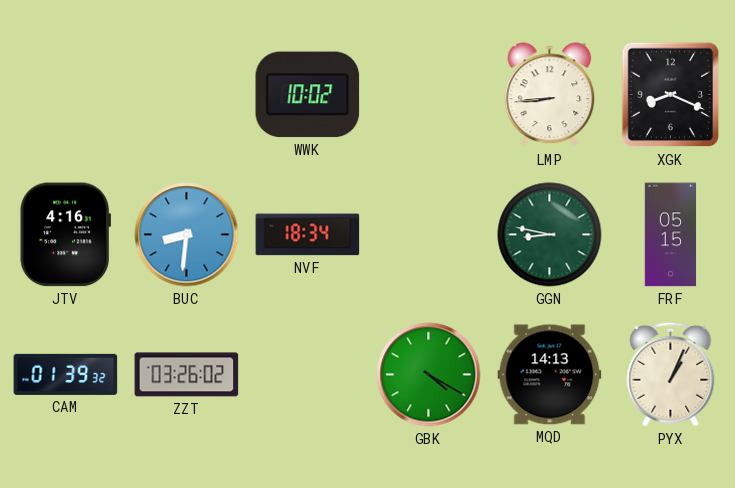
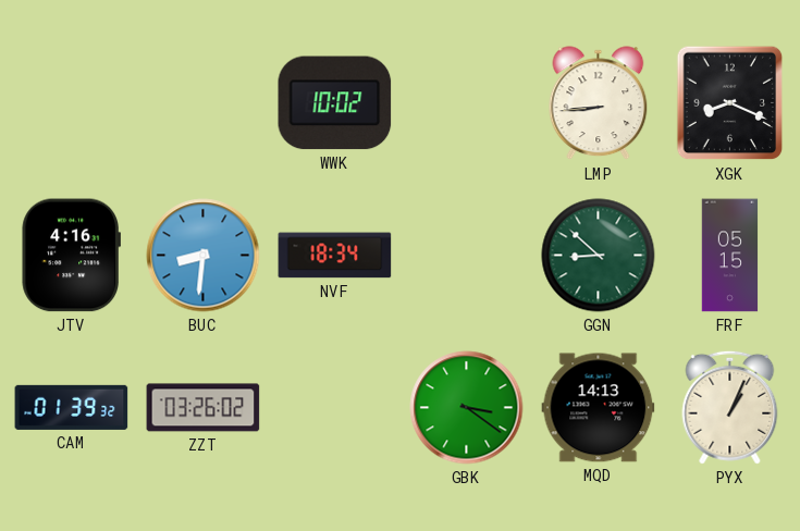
GGN: 8:47 -> 8:52
GBK: 4:20 -> 3:21
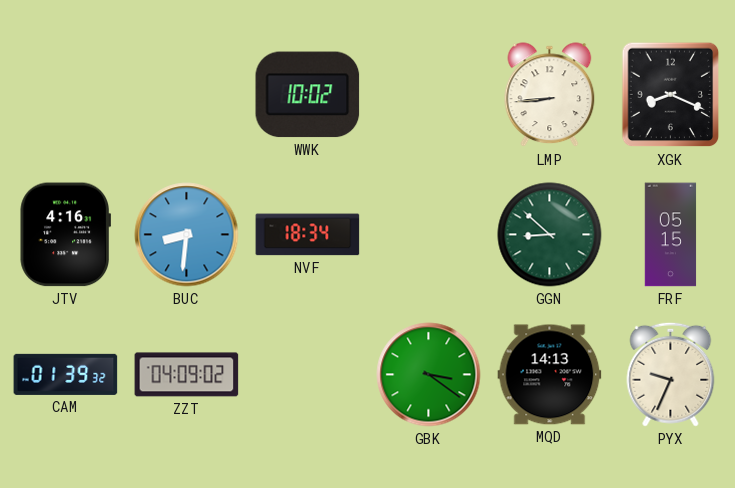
ZZT: 03:26 -> 04:09
PYX: 1:04 -> 9:34
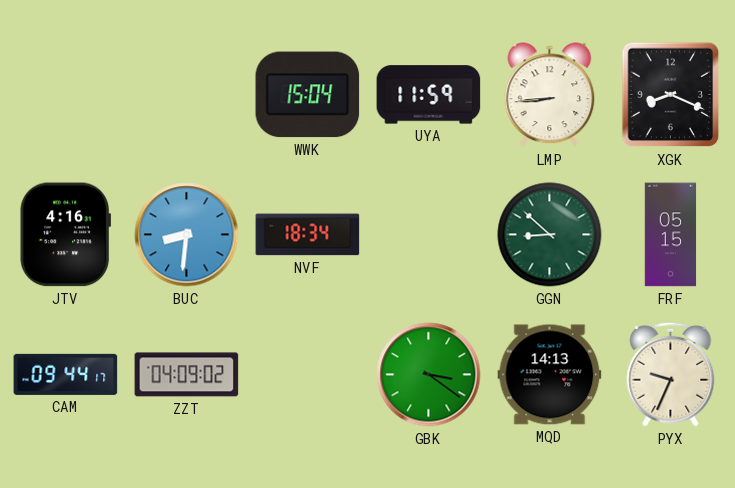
WWK: 10:02 -> 15:04
UYA: none -> 11:59
CAM: 01:39 -> 09:44
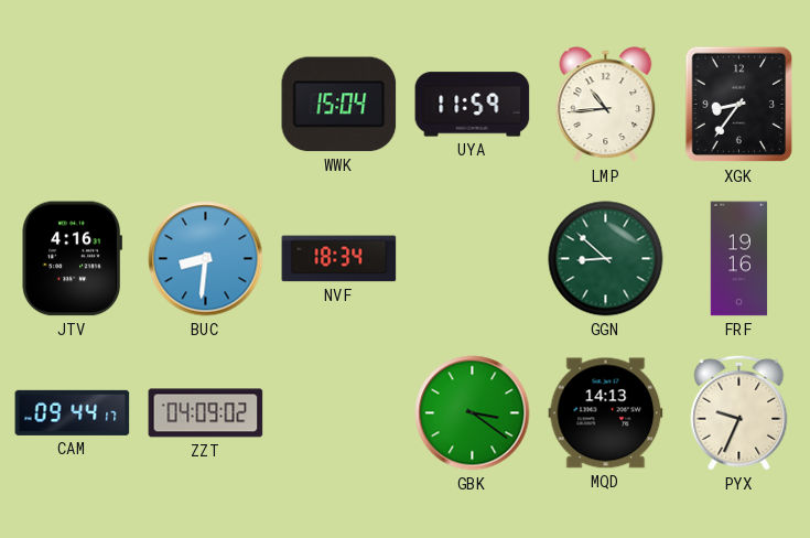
LMP: 8:44 -> 10:44
XGK: 8:19 -> 8:36
FRF: 05:15 -> 19:16
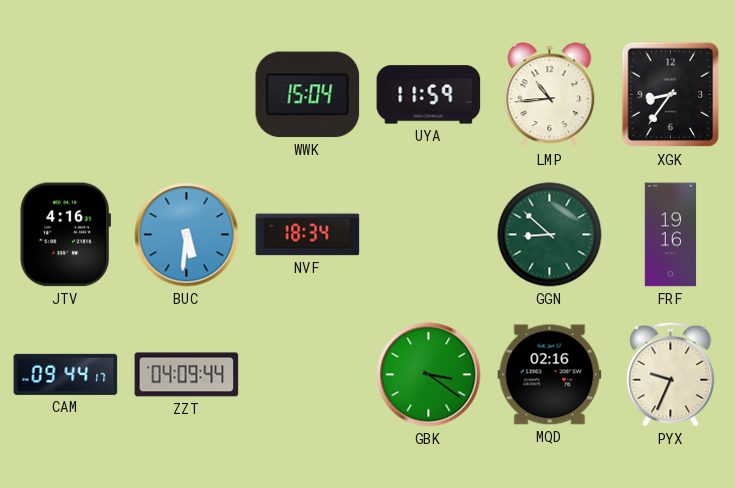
BUC: 8:31 -> 5:31
ZZT: 04:09:02 -> 04:09:44
MQD: 14:13 -> 02:16
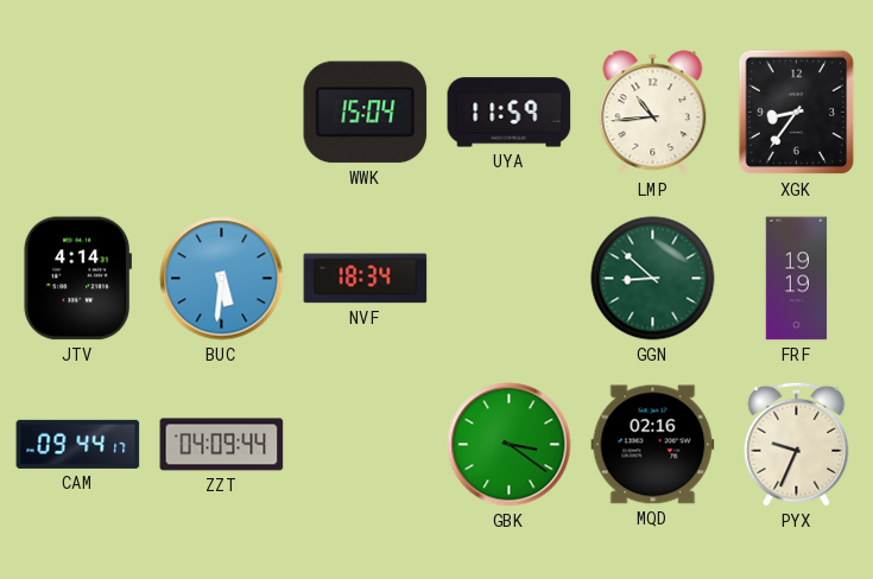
JTV: 4:16 -> 4:14
FRF: 19:16 -> 19:19
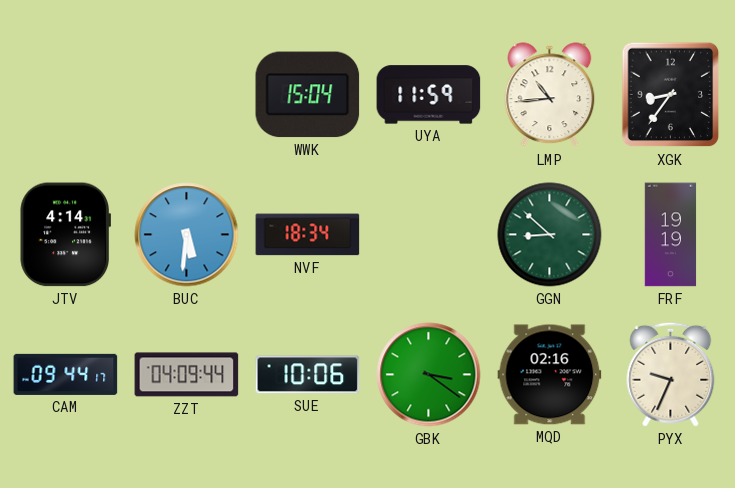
SUE: none -> 10:06
